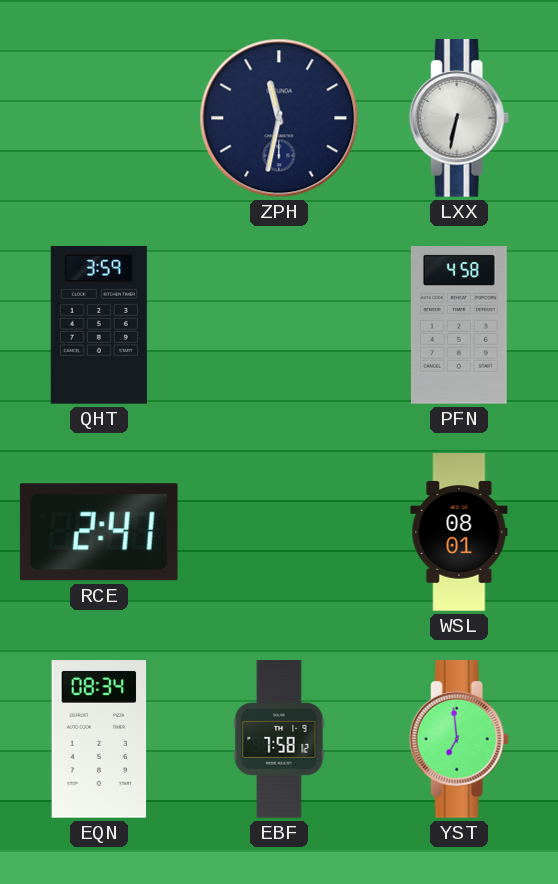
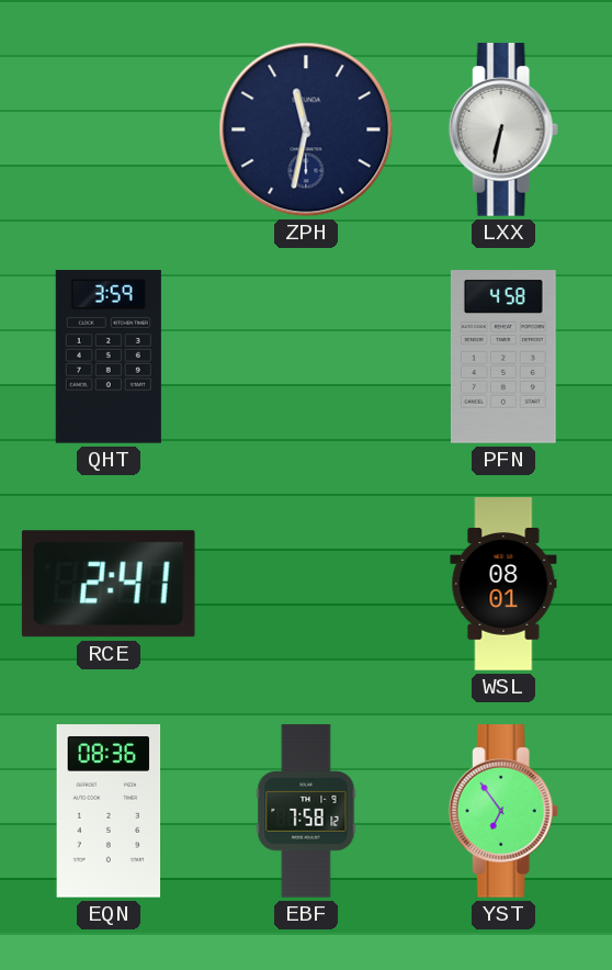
EQN: 08:34 -> 08:36
YST: 6:59 -> 6:54
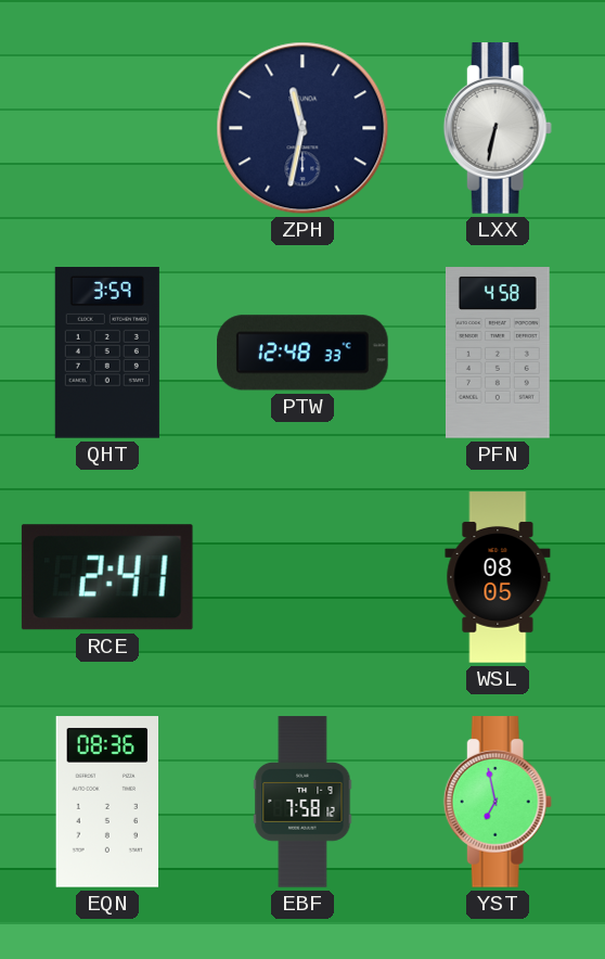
PTW: none -> 12:48
WSL: 08:01 -> 08:05
YST: 6:54 -> 6:58
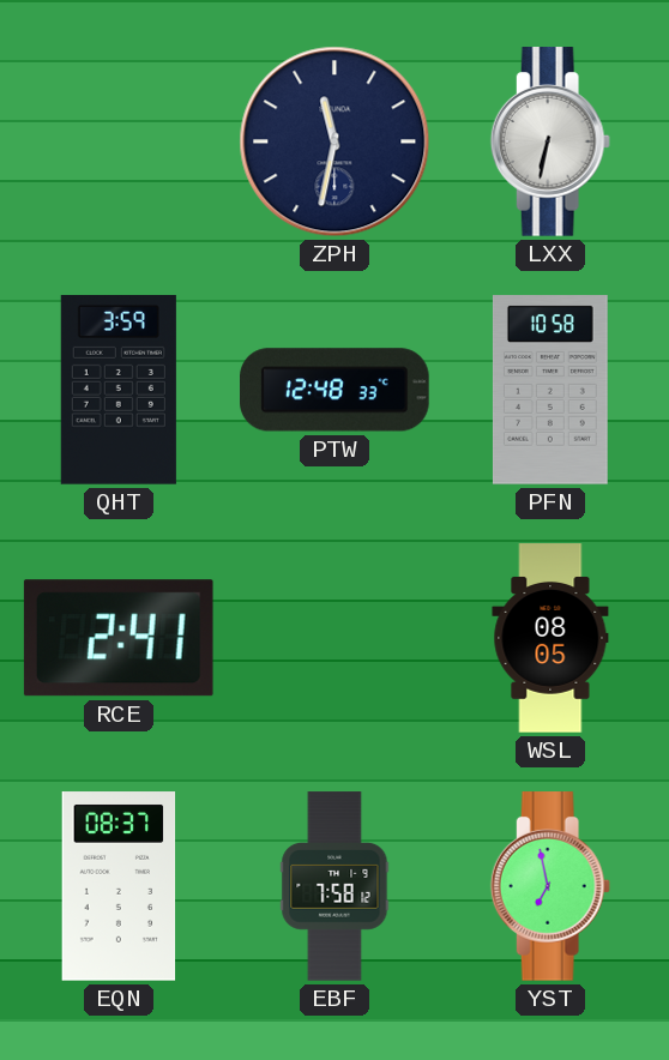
PFN: 4:58 -> 10:58
EQN: 08:36 -> 08:37
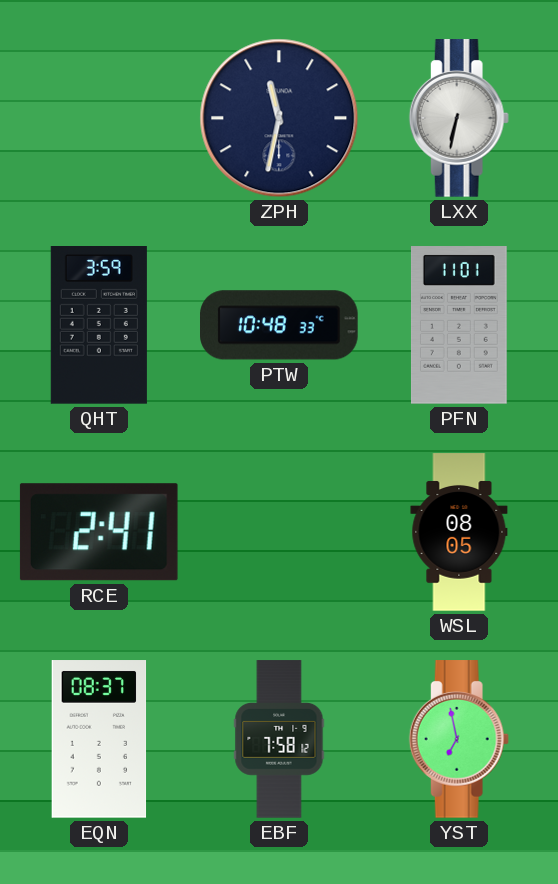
PTW: 12:48 -> 10:48
PFN: 10:58 -> 11:01
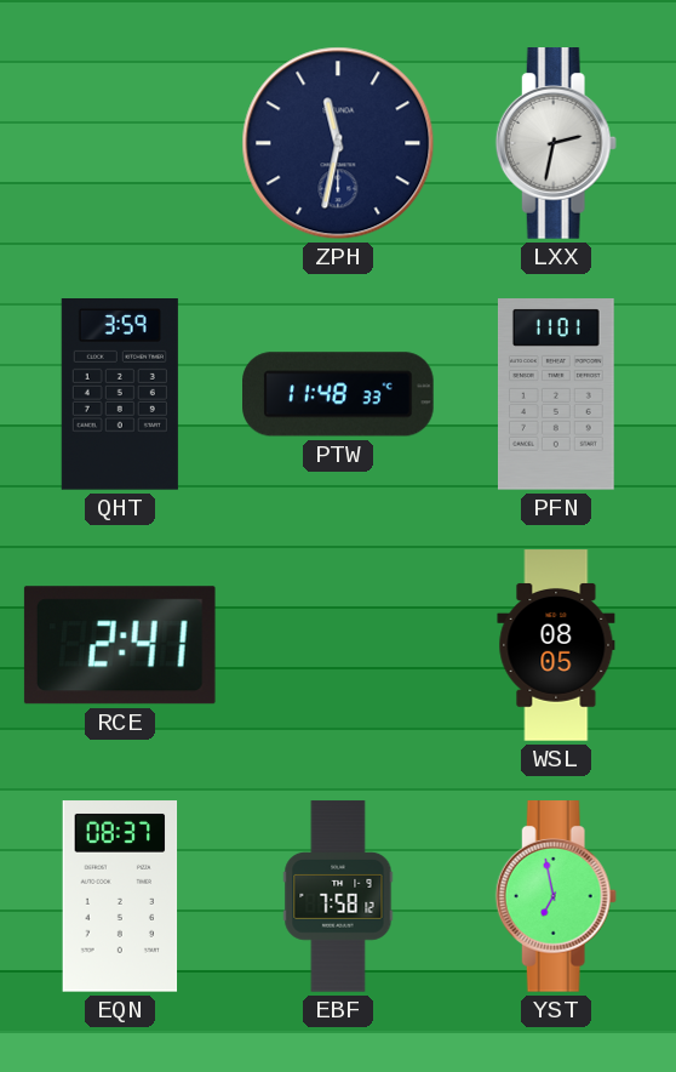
LXX: 6:32 -> 2:32
PTW: 10:48 -> 11:48
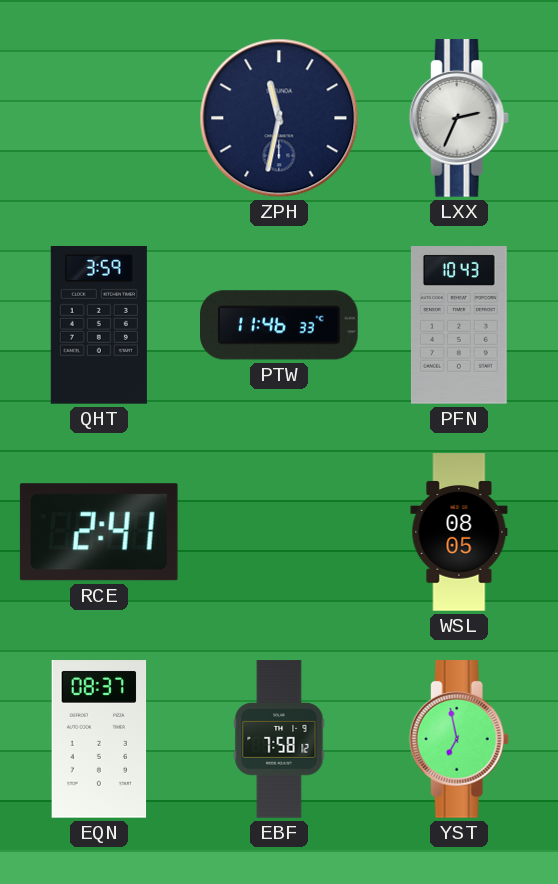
LXX: 2:32 -> 2:34
PTW: 11:48 -> 11:46
PFN: 11:01 -> 10:43
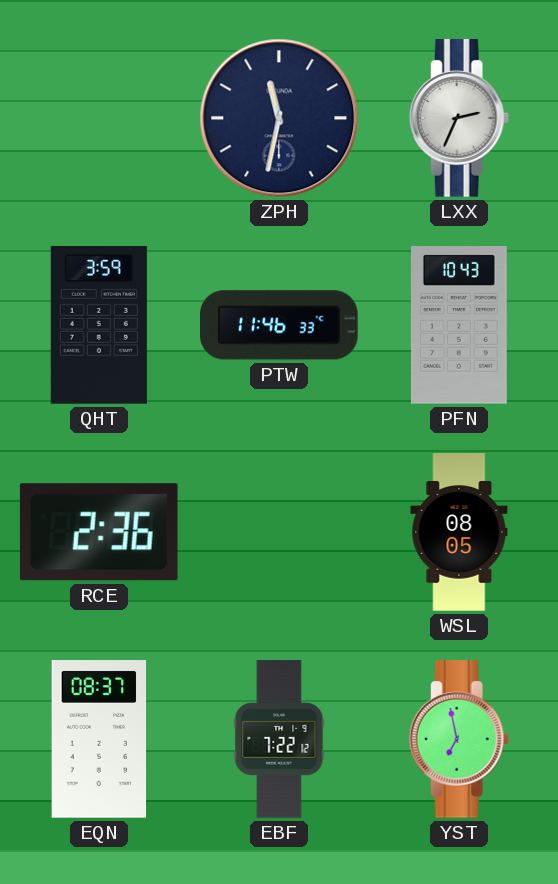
RCE: 2:41 -> 2:36
EBF: 7:58 -> 7:22
